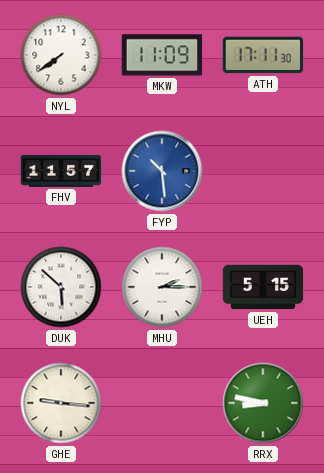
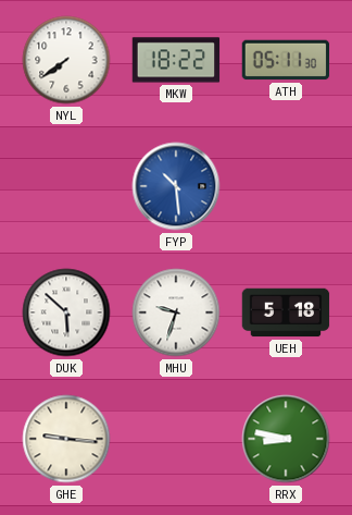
MKW: 11:09 -> 18:22
ATH: 17:11 -> 05:11
FHV: 11:57 -> none
MHU: 2:15 -> 9:33
UEH: 5:15 -> 5:18
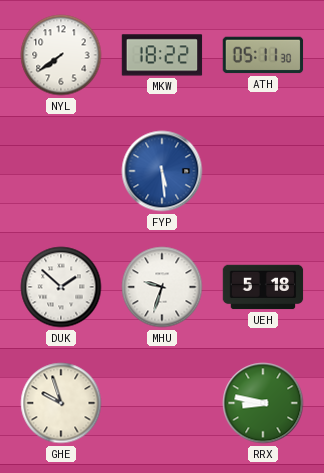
FYP: 10:29 -> 5:29
DUK: 5:52 -> 1:52
GHE: 9:16 -> 9:57
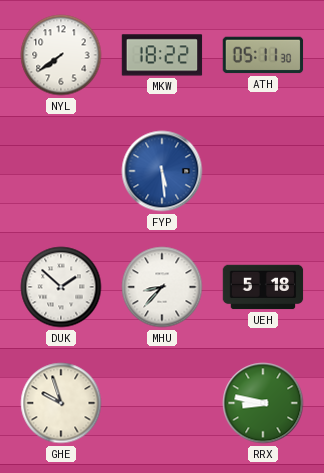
MHU: 9:33 -> 8:37
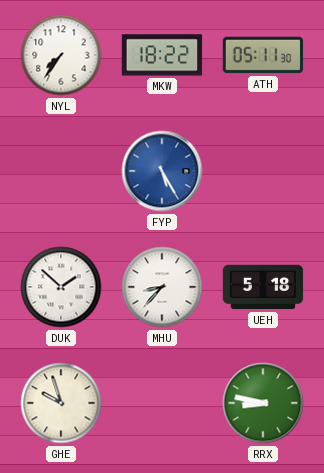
NYL: 7:39 -> 7:36
FYP: 5:29 -> 5:25
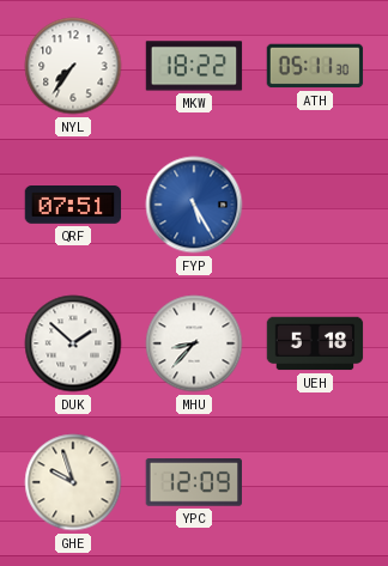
QRF: none -> 07:51
YPC: none -> 12:09
RRX: 8:47 -> none
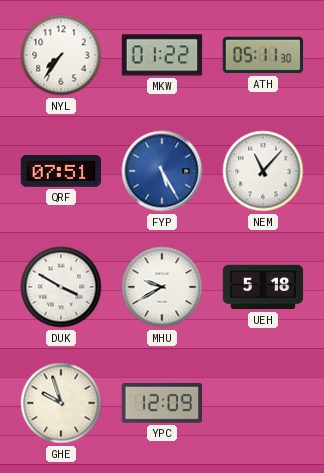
MKW: 18:22 -> 01:22
NEM: none -> 11:07
DUK: 1:52 -> 3:50
MHU: 8:37 -> 9:40
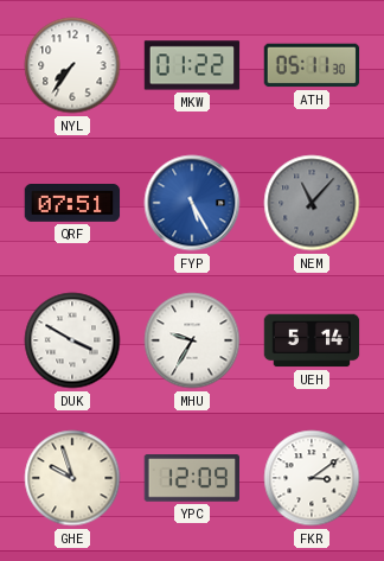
NEM dial: white -> grey
MHU: 9:40 -> 9:35
UEH: 5:18 -> 5:14
FKR: none -> 3:09
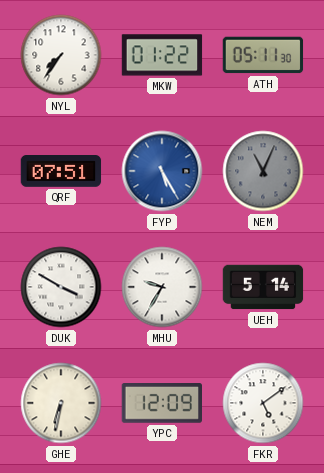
NEM: 11:07 -> 11:04
GHE: 9:57 -> 6:32
FKR: 3:09 -> 5:09
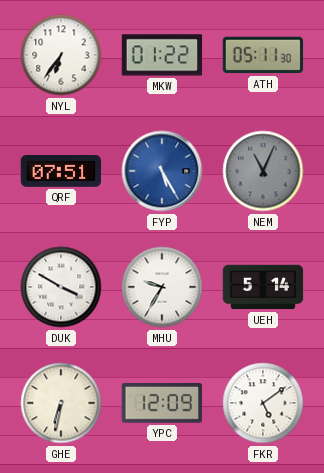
NYL: 7:36 -> 6:36
